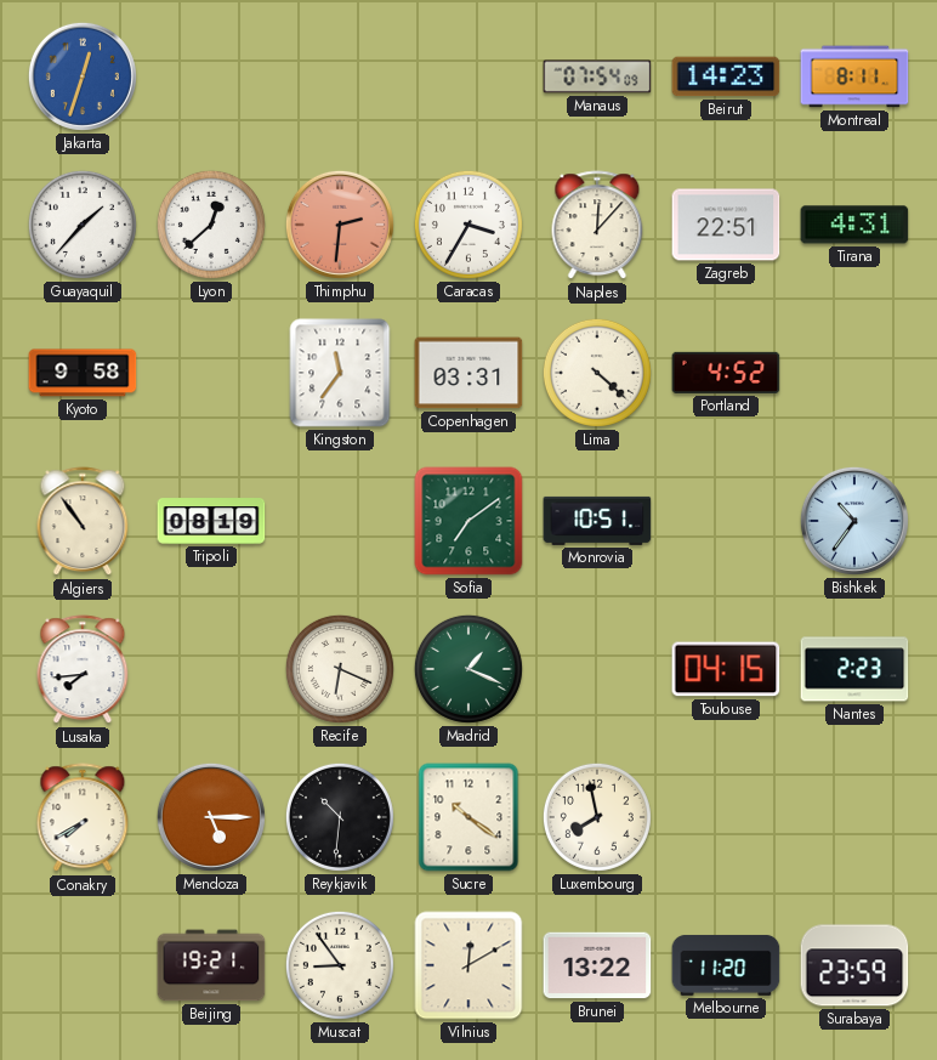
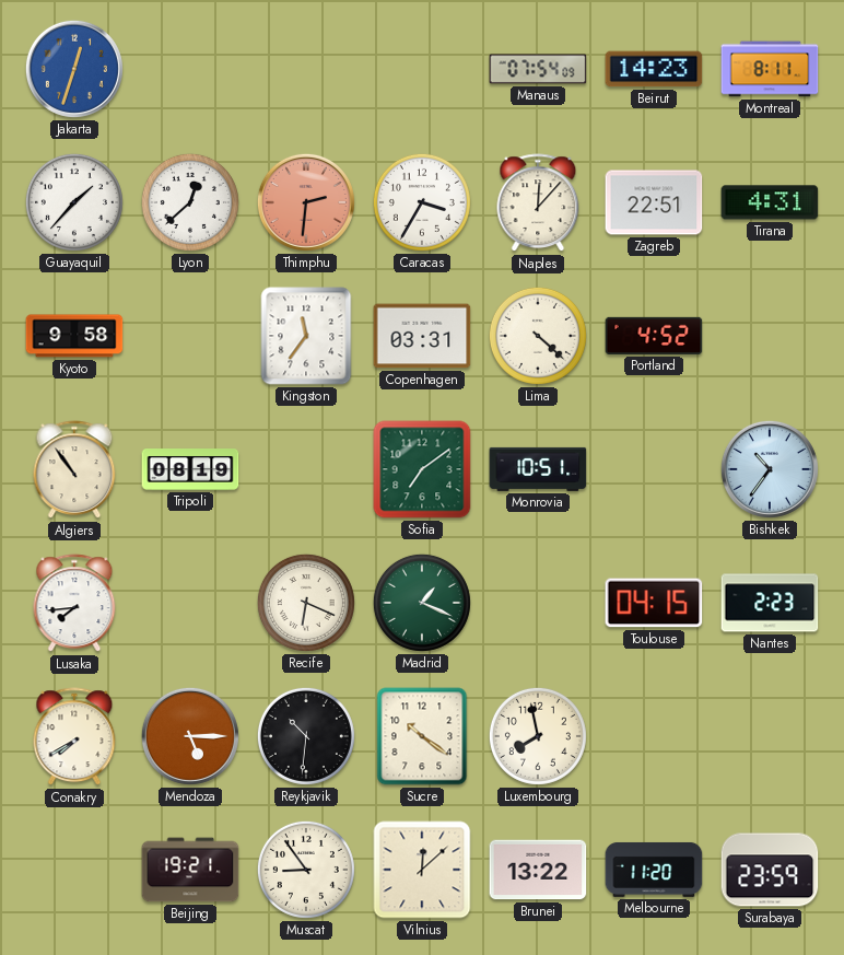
Vilnius: 12:10 -> 12:08
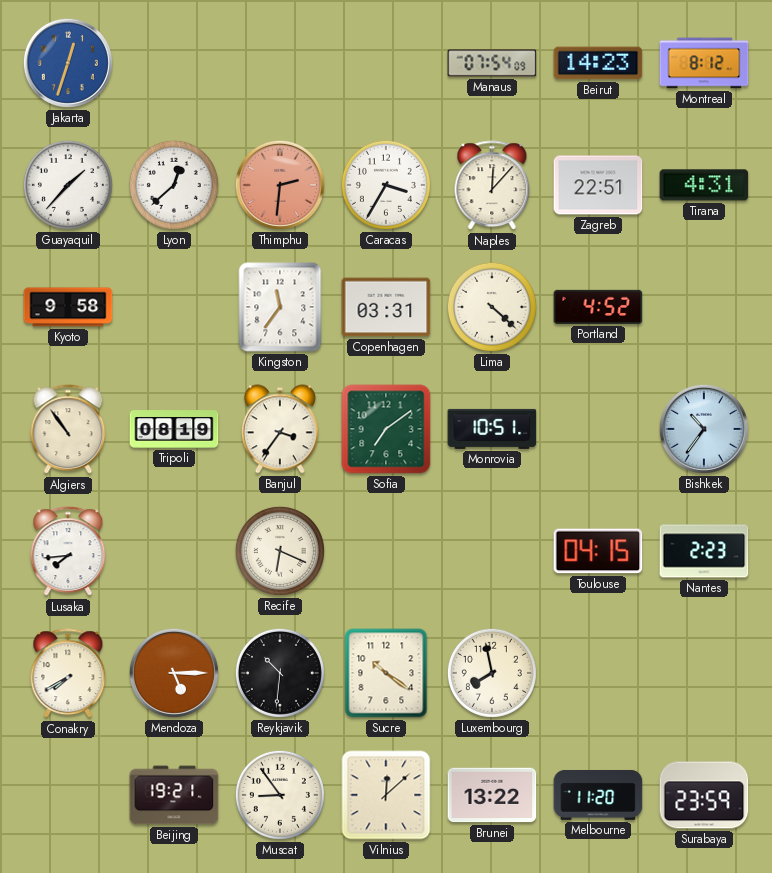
Montreal: 8:11 -> 8:12
Banjul: none -> 3:36
Madrid: 1:19 -> none
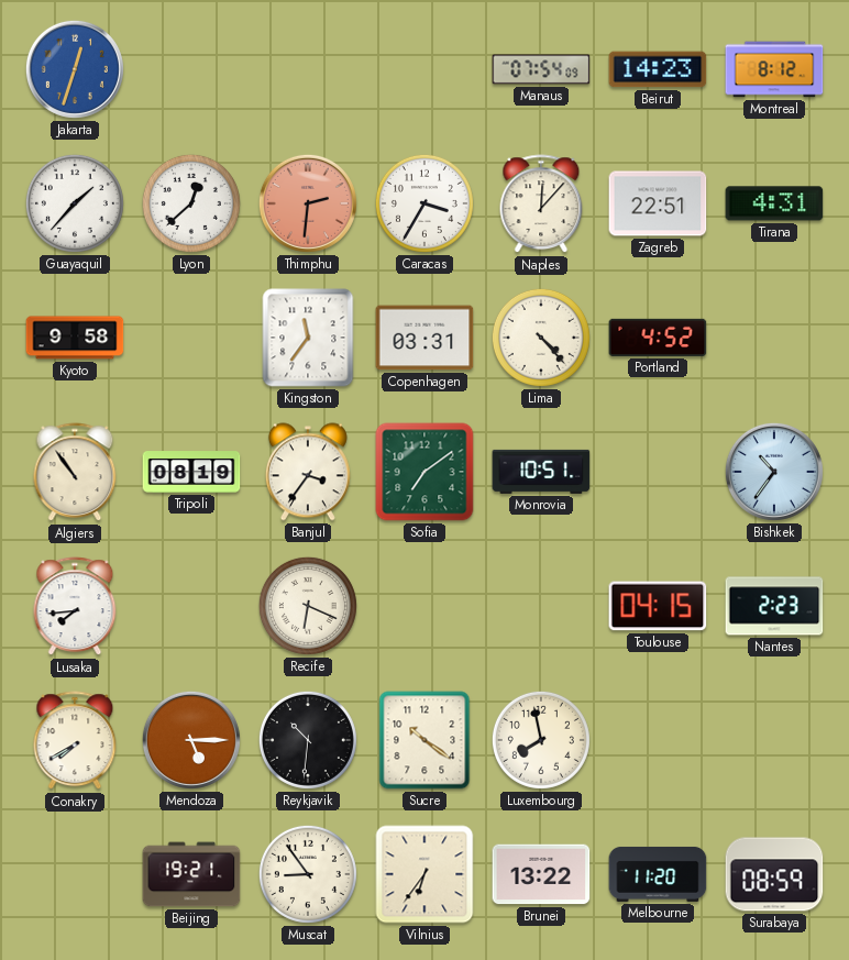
Lima: 4:22 -> 4:23
Vilnius: 12:08 -> 6:36
Surabaya: 23:59 -> 08:59
